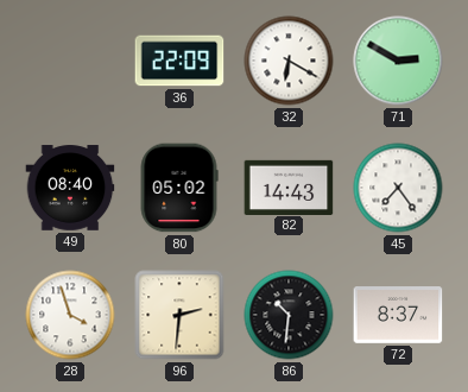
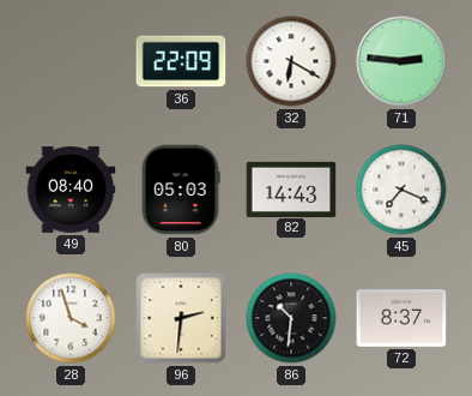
71: 2:50 -> 2:46
80: 05:02 -> 05:03
45: 7:24 -> 7:19
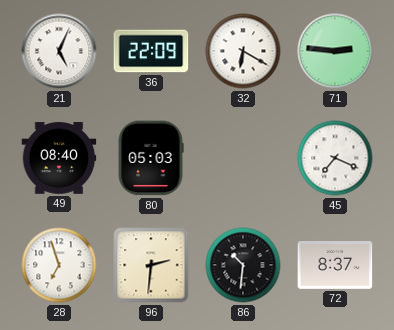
21: none -> 5:04
82: 14:43 -> none
28: 3:57 -> 6:57
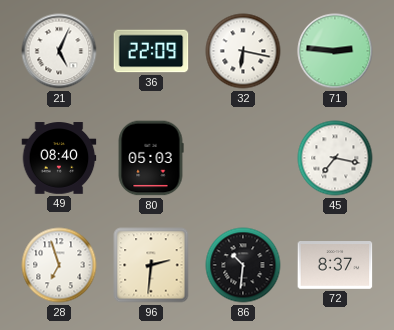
32: 6:20 -> 6:17
45: 7:19 -> 7:17
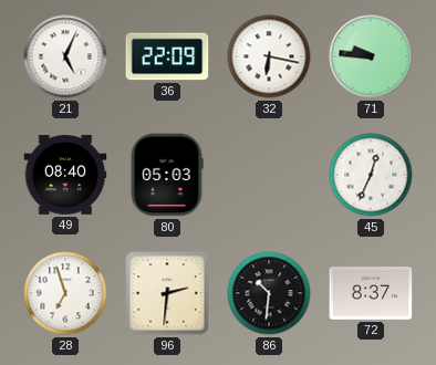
71: 2:46 -> 9:46
45: 7:17 -> 12:34
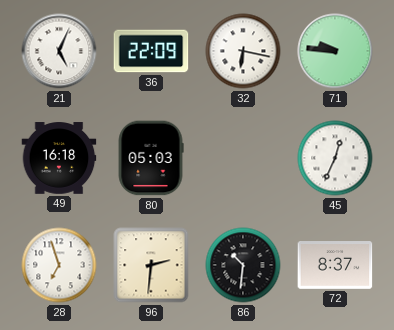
49: 08:40 -> 16:18
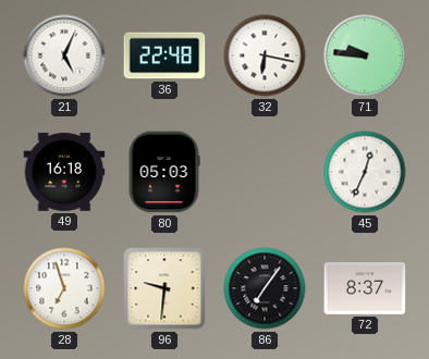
36: 22:09 -> 22:48
96: 2:31 -> 9:31
86: 10:31 -> 7:06
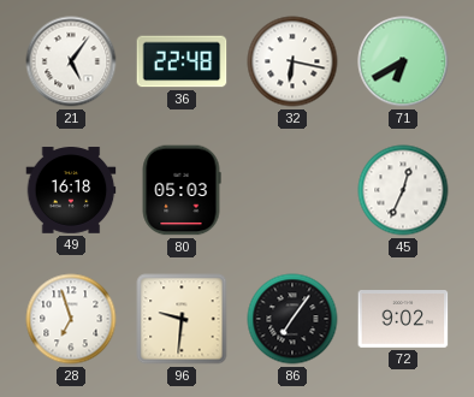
21: 5:04 -> 5:06
71: 9:46 -> 6:40
72: 8:37 -> 9:02
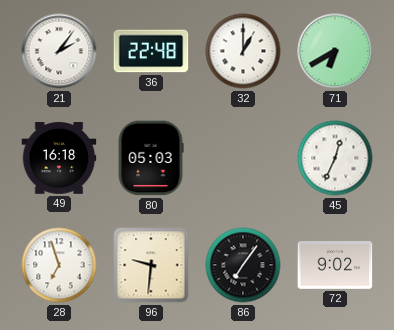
21: 5:06 -> 2:06
32: 6:17 -> 1:00
